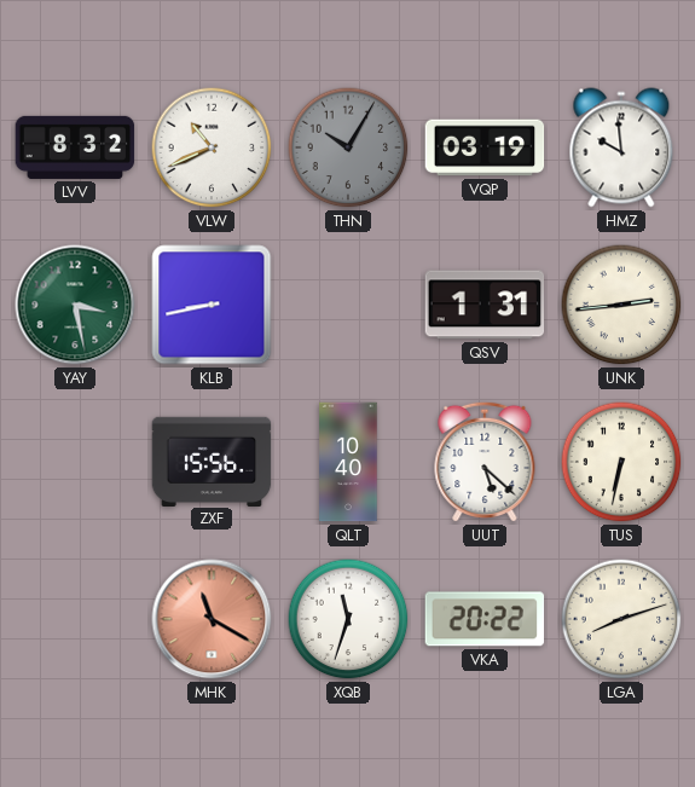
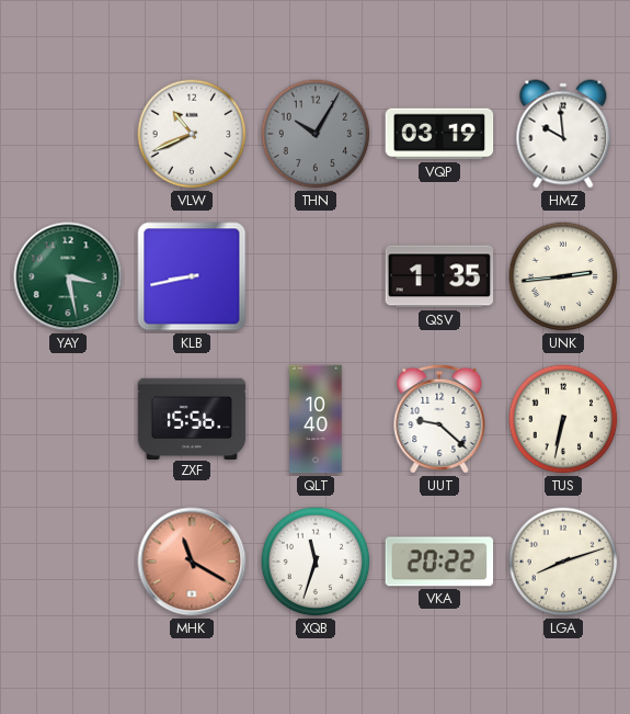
LVV: 8:32 -> none
QSV: 1:31 -> 1:35
UUT: 5:22 -> 9:22
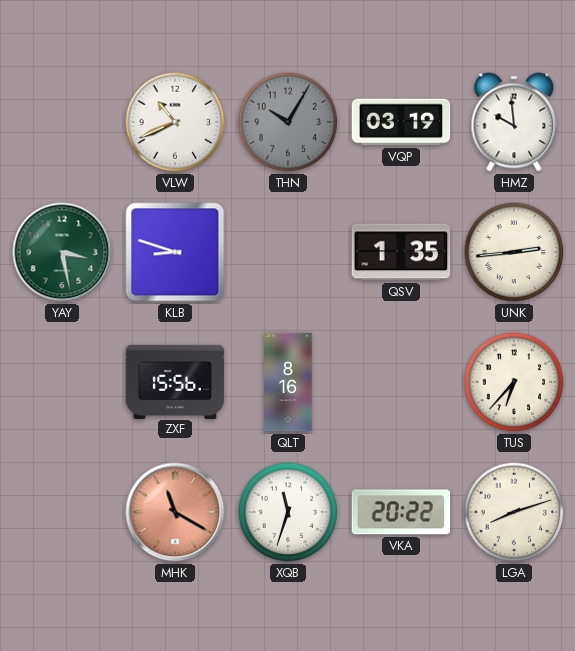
KLB: 8:43 -> 8:48
QLT: 10:40 -> 8:16
UUT: 9:22 -> none
TUS: 6:32 -> 6:37
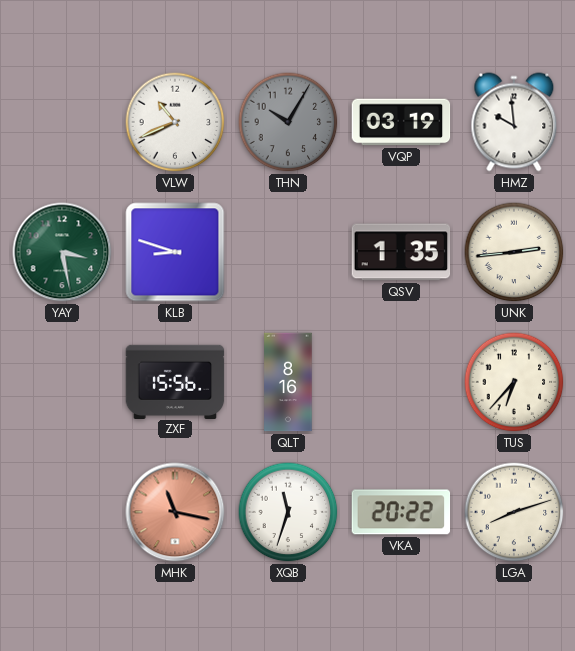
MHK: 11:20 -> 11:17
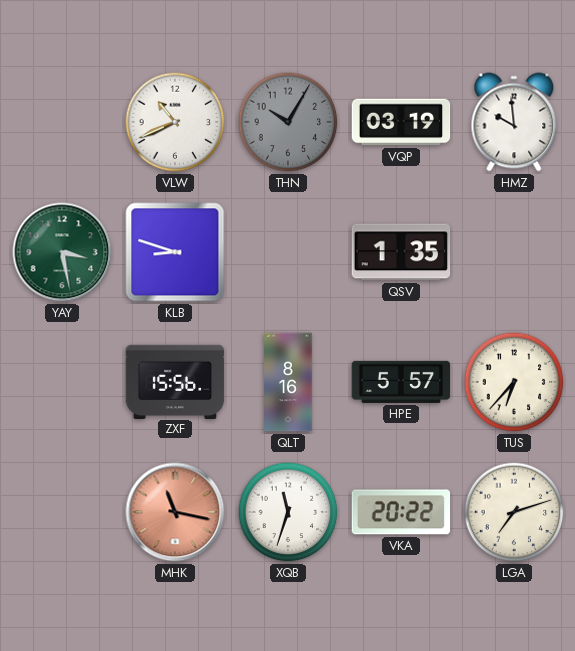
UNK: 2:44 -> none
HPE: none -> 5:57
LGA: 8:12 -> 7:12
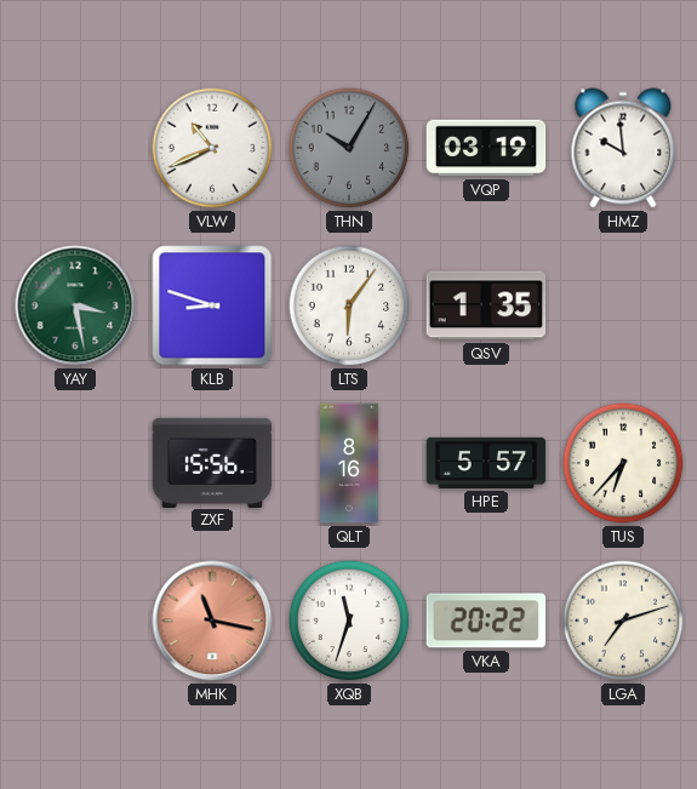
LTS: none -> 6:06
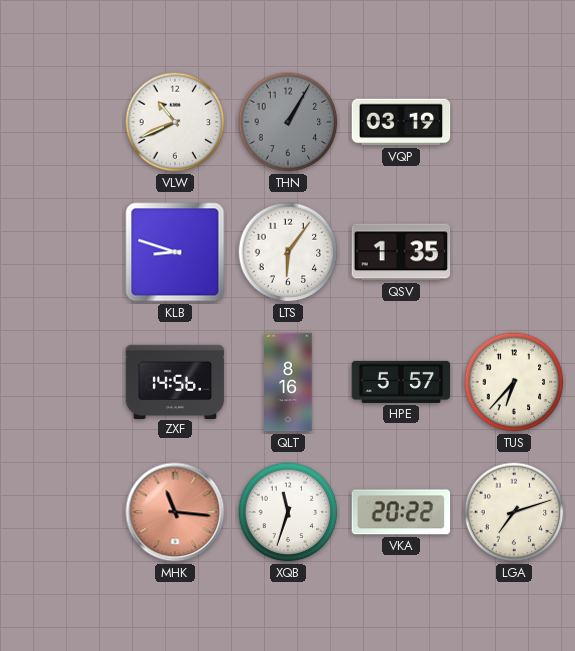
THN: 10:05 -> 1:05
HMZ: 9:59 -> none
YAY: 3:28 -> none
ZXF: 15:56 -> 14:56
MHK: 11:17 -> 11:16
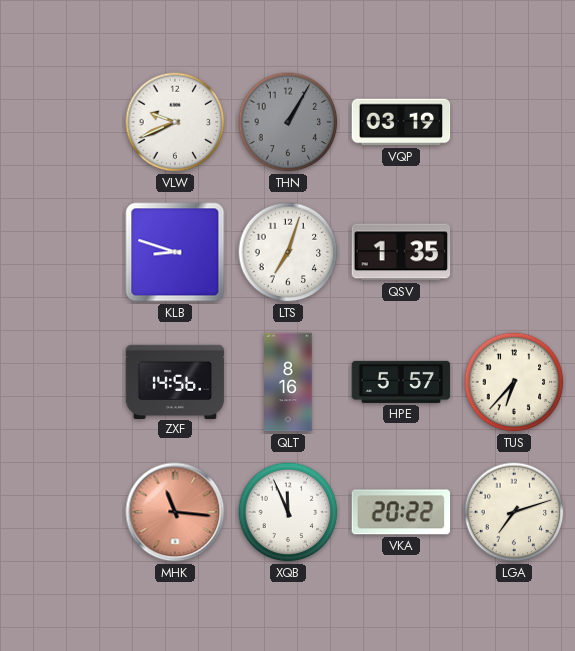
VLW: 10:41 -> 9:41
LTS: 6:06 -> 7:03
XQB: 11:33 -> 11:56
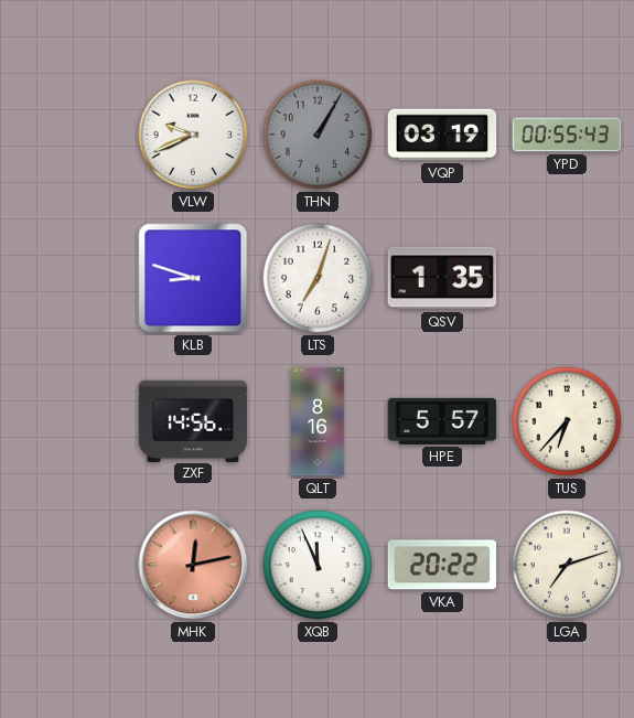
YPD: none -> 00:55
MHK: 11:16 -> 12:13
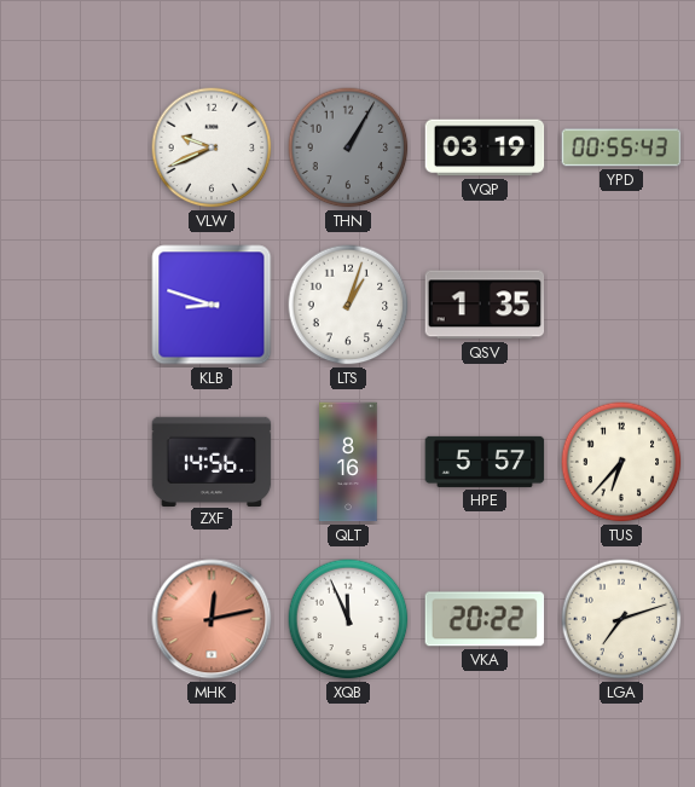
LTS: 7:03 -> 1:03
